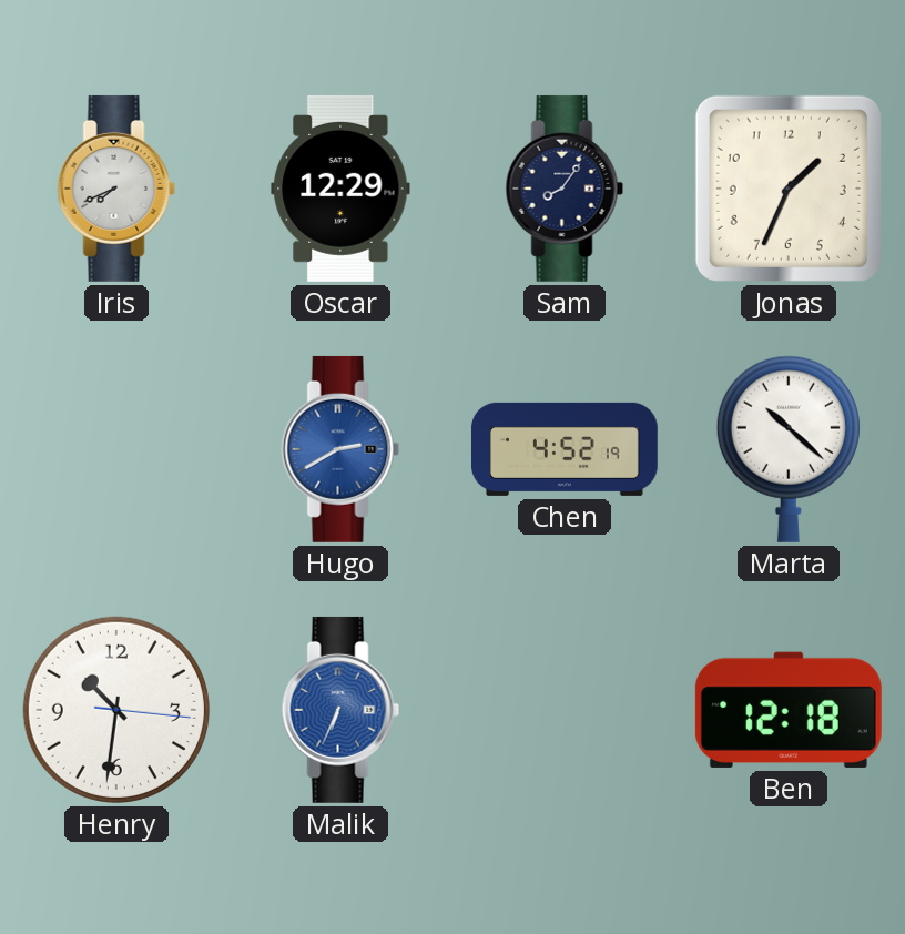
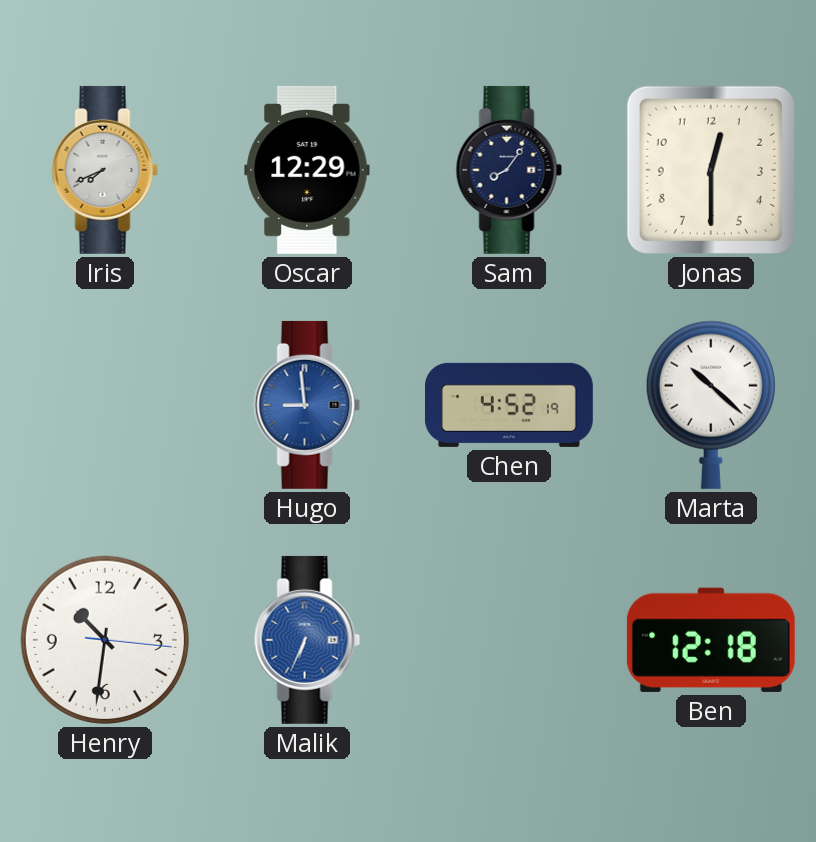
Jonas: 1:34 -> 12:30
Hugo: 2:40 -> 8:59
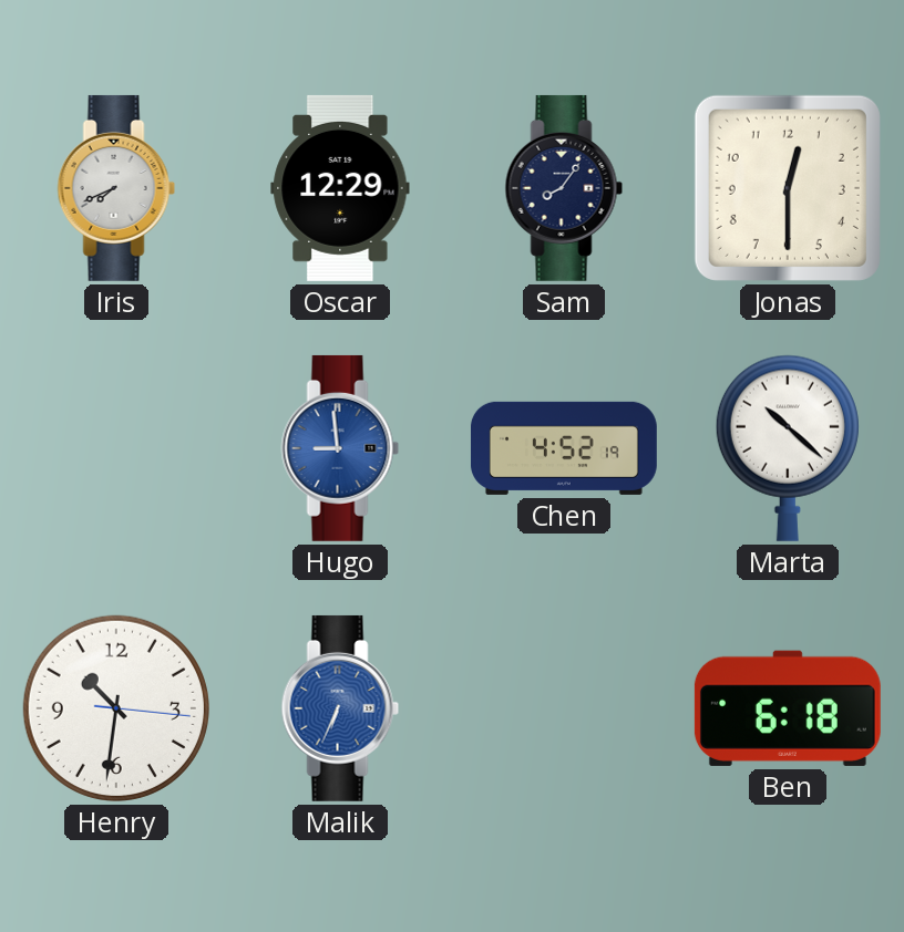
Ben: 12:18 -> 6:18
